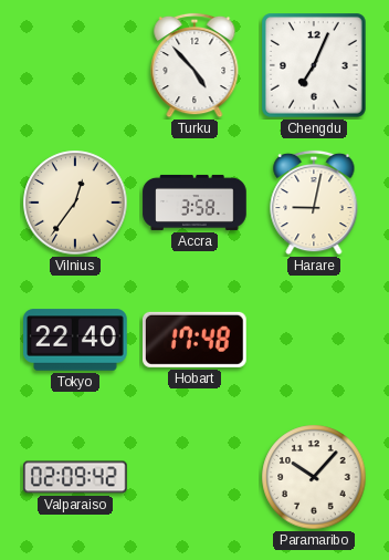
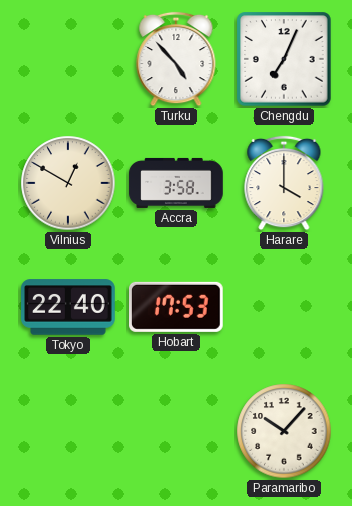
Vilnius: 12:36 -> 12:50
Harare: 9:02 -> 4:00
Hobart: 17:48 -> 17:53
Valparaiso: 02:09 -> none
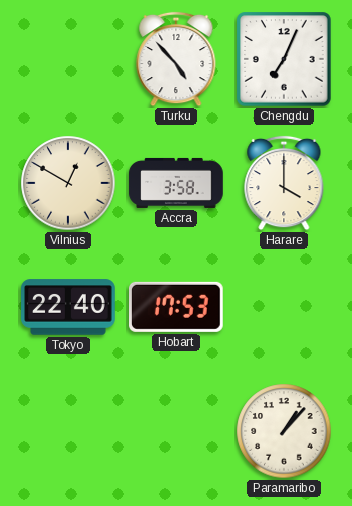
Paramaribo: 10:07 -> 1:07
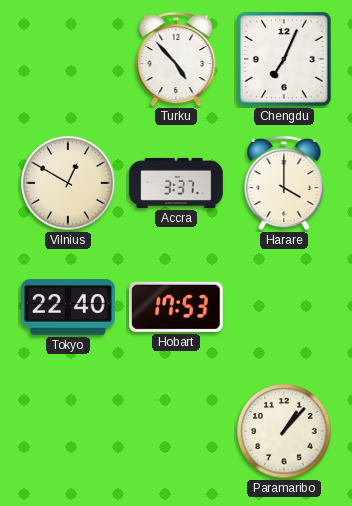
Accra: 3:58 -> 3:37
